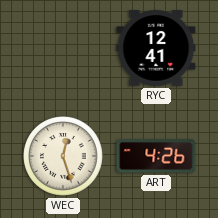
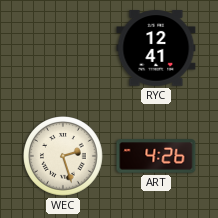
WEC: 12:27 -> 2:27
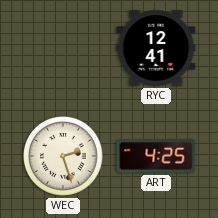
ART: 4:26 -> 4:25
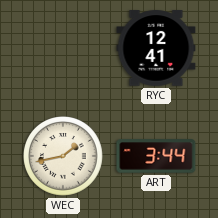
WEC: 2:27 -> 1:43
ART: 4:25 -> 3:44
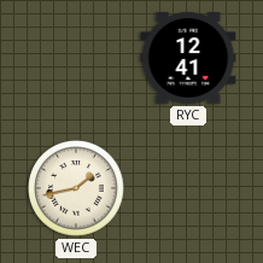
ART: 3:44 -> none
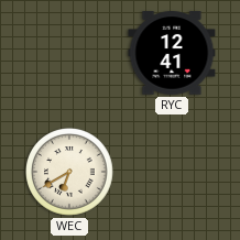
WEC: 1:43 -> 6:40
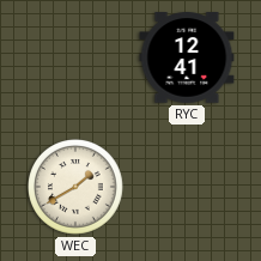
WEC: 6:40 -> 1:40
